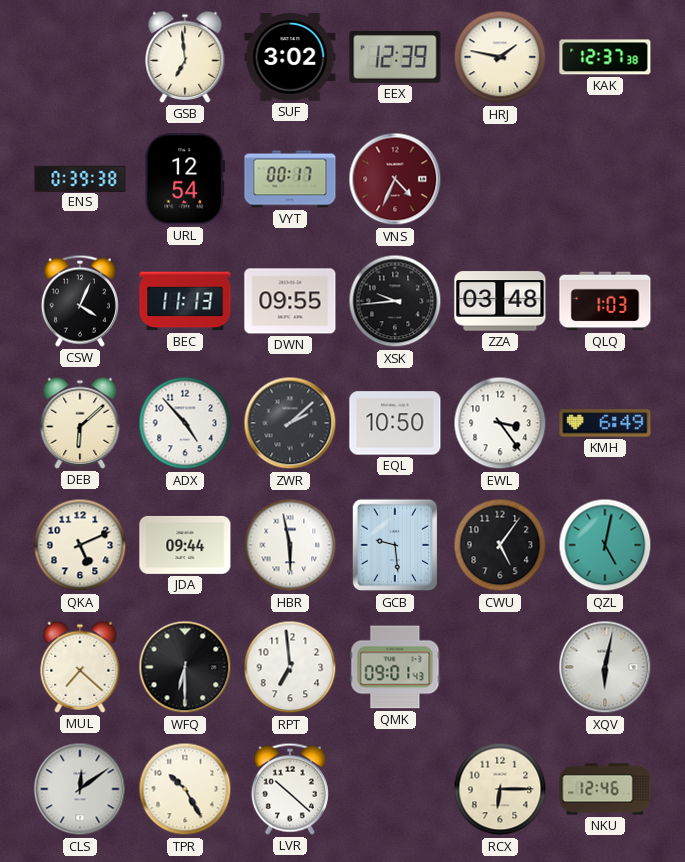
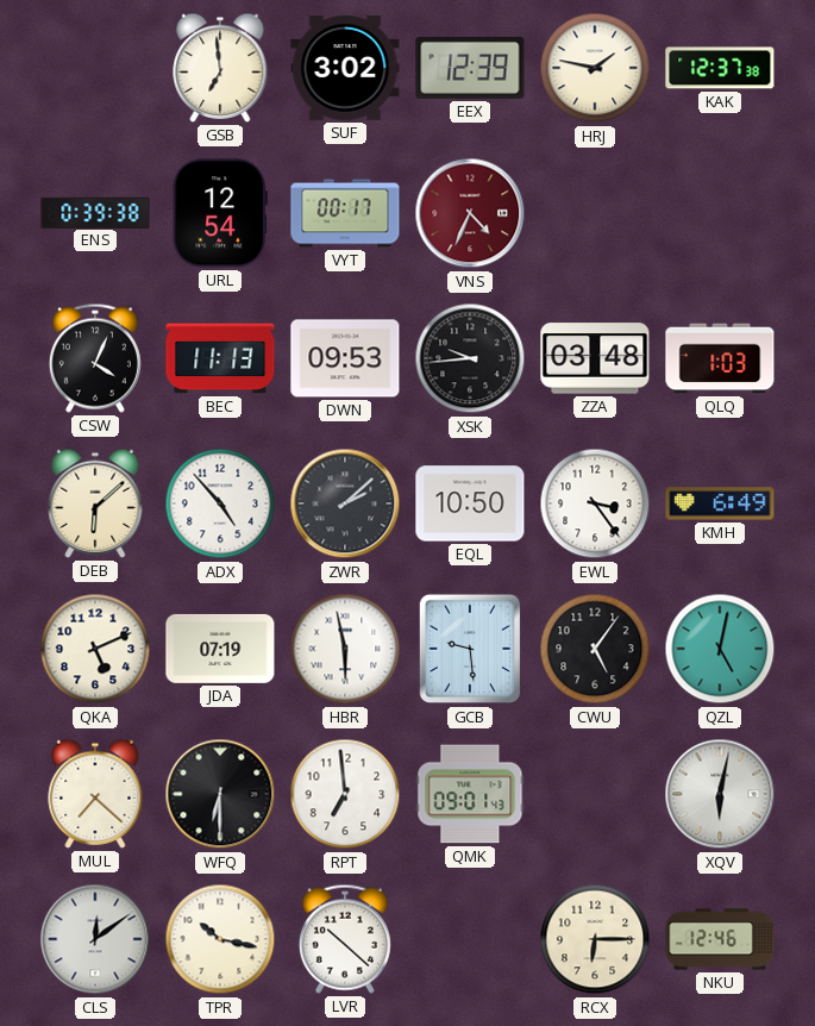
DWN: 09:55 -> 09:53
JDA: 09:44 -> 07:19
TPR: 10:25 -> 10:17
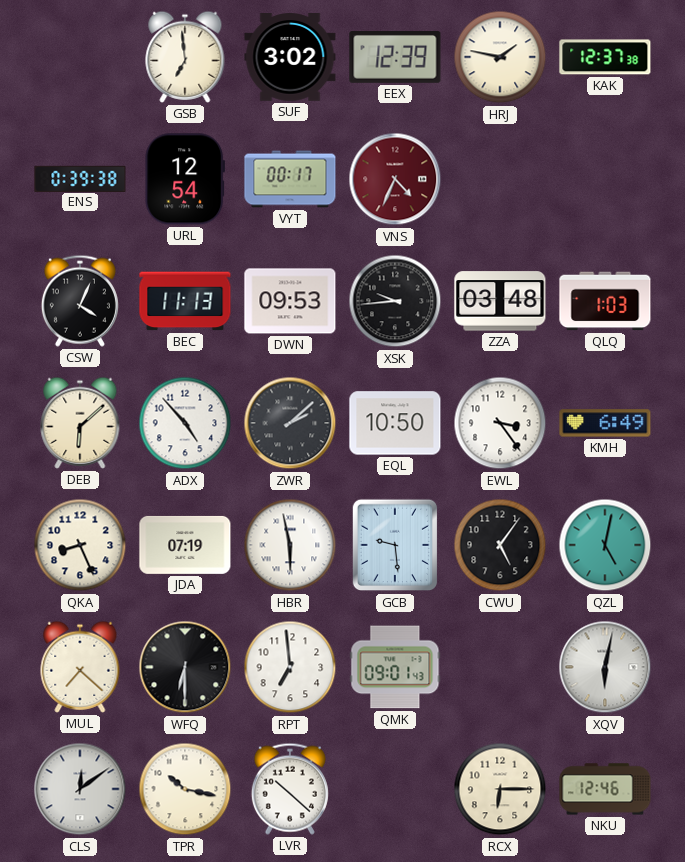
QKA: 5:11 -> 8:26
